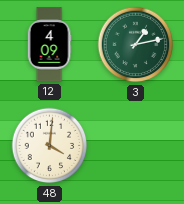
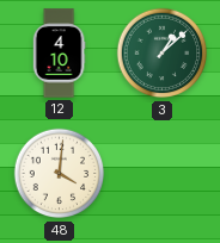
12: 4:09 -> 4:10
3: 1:13 -> 1:08
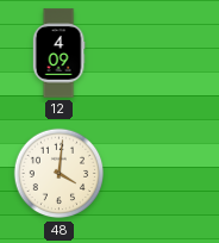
12: 4:10 -> 4:09
3: 1:08 -> none
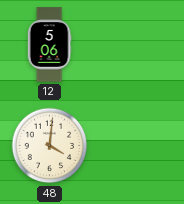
12: 4:09 -> 5:06
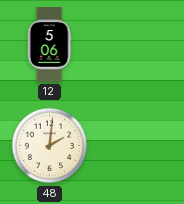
48: 4:01 -> 2:01
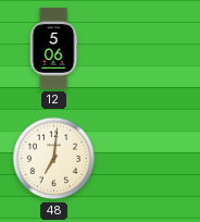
48: 2:01 -> 7:01
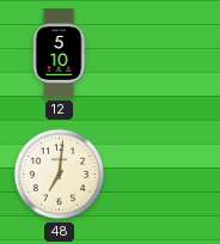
12: 5:06 -> 5:10
